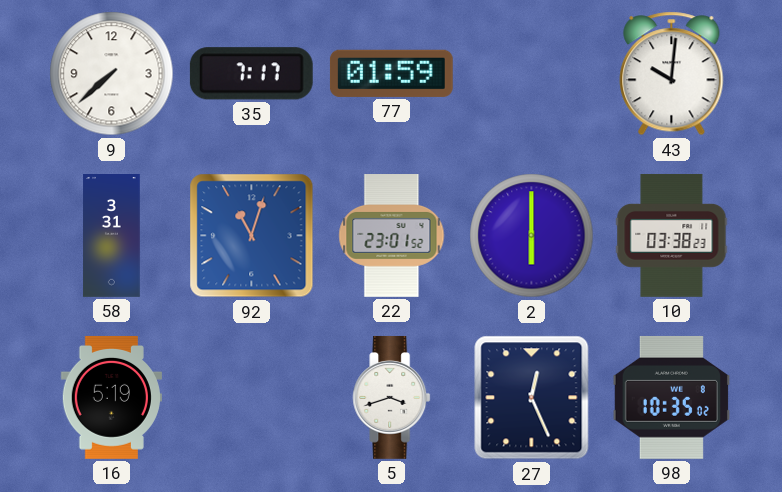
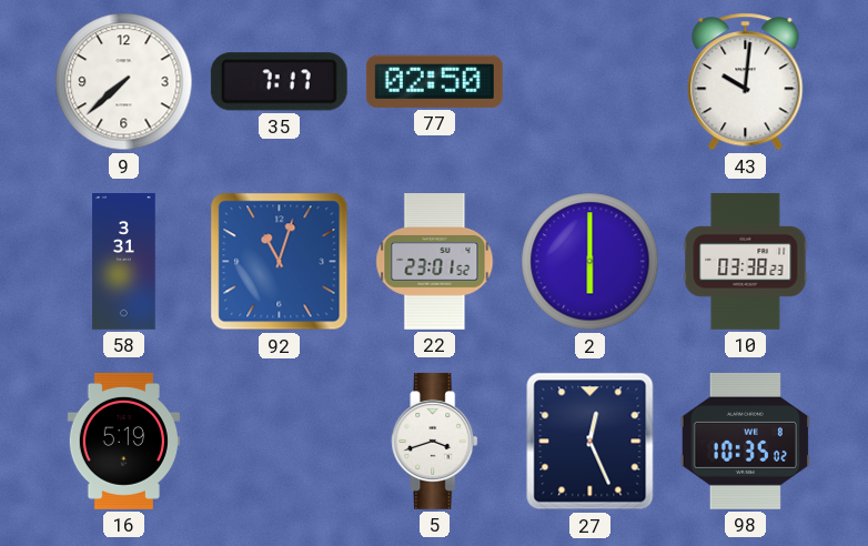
77: 01:59 -> 02:50
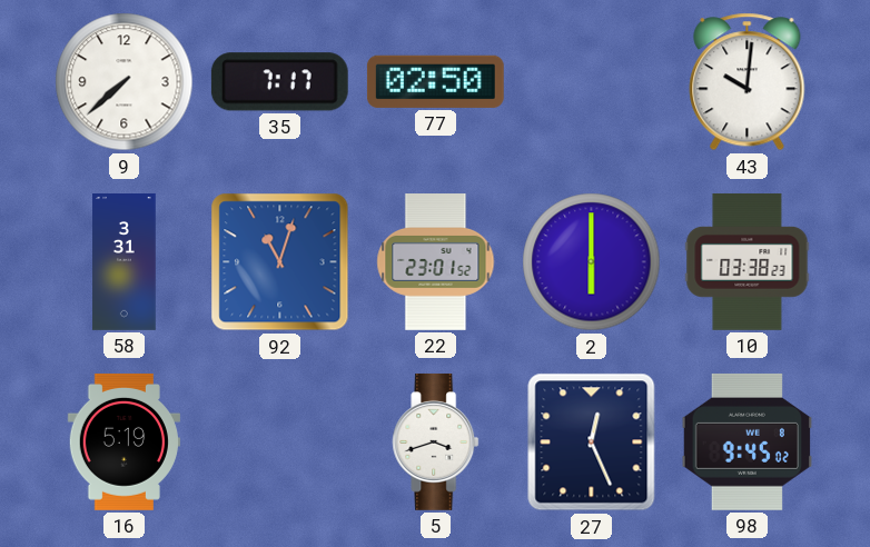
98: 10:35 -> 9:45
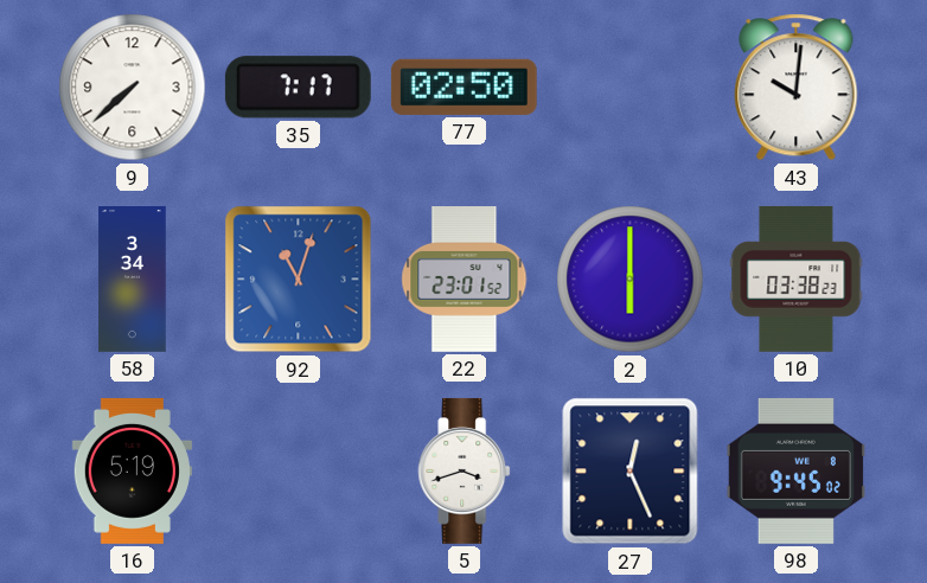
58: 3:31 -> 3:34
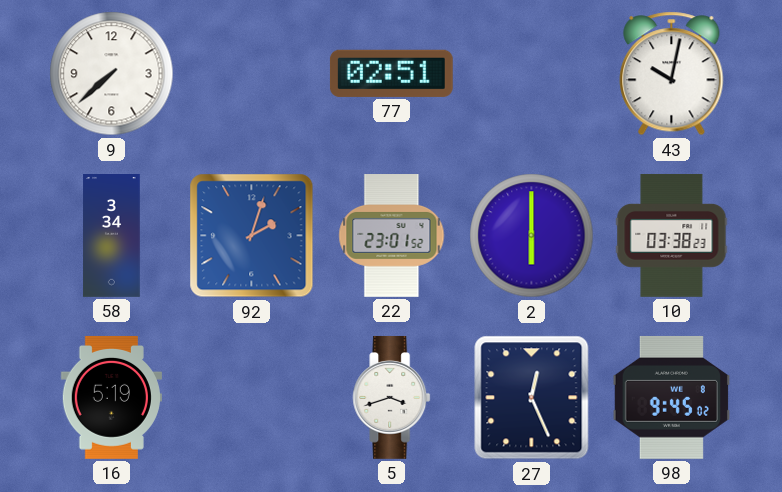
35: 7:17 -> none
77: 02:50 -> 02:51
43: 10:01 -> 10:02
92: 11:03 -> 2:03
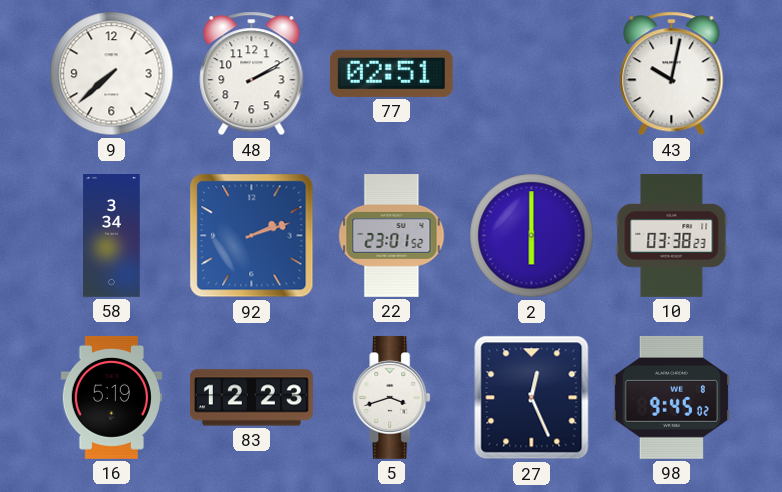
48: none -> 2:10
92: 2:03 -> 2:12
83: none -> 12:23
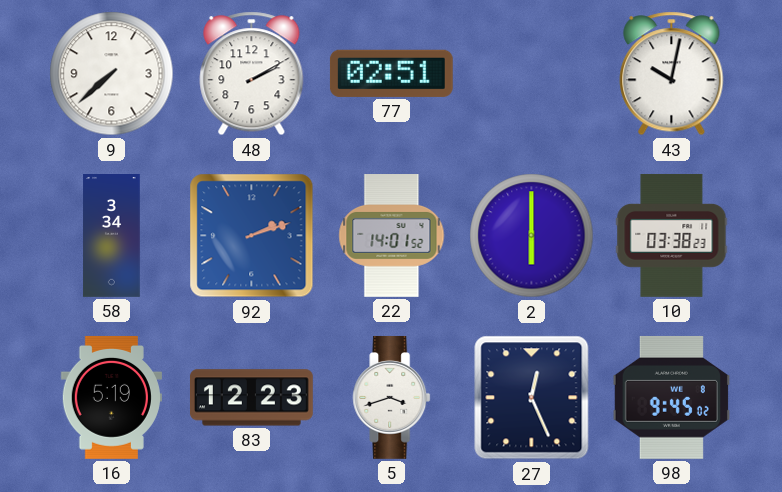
22: 23:01 -> 14:01
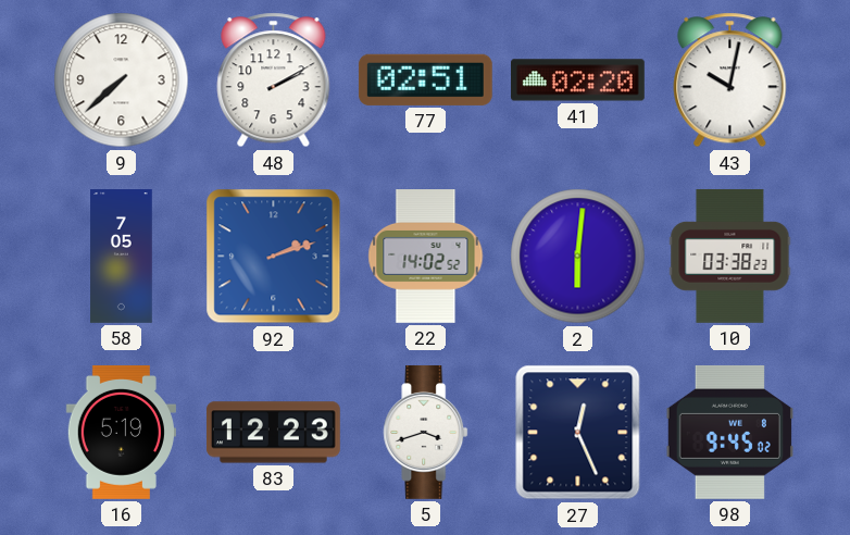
41: none -> 02:20
58: 3:34 -> 7:05
22: 14:01 -> 14:02
2: 6:00 -> 6:01
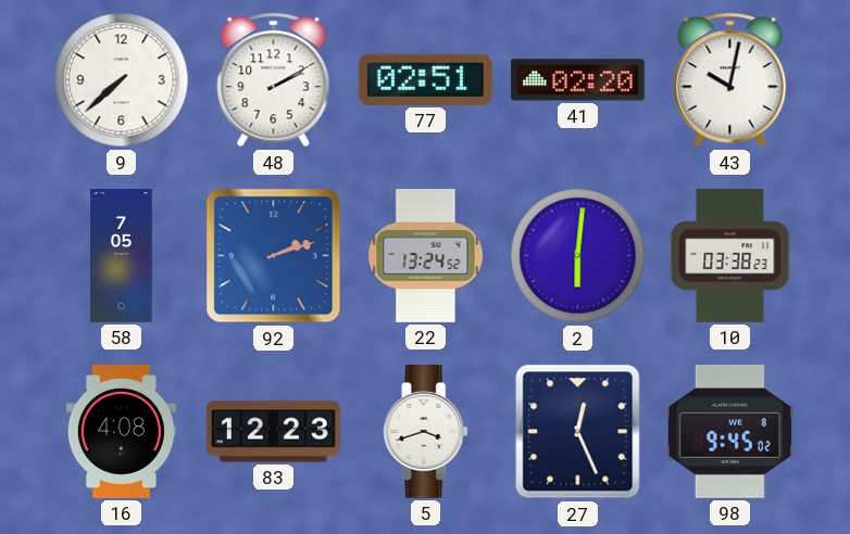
22: 14:02 -> 13:24
16: 5:19 -> 4:08
